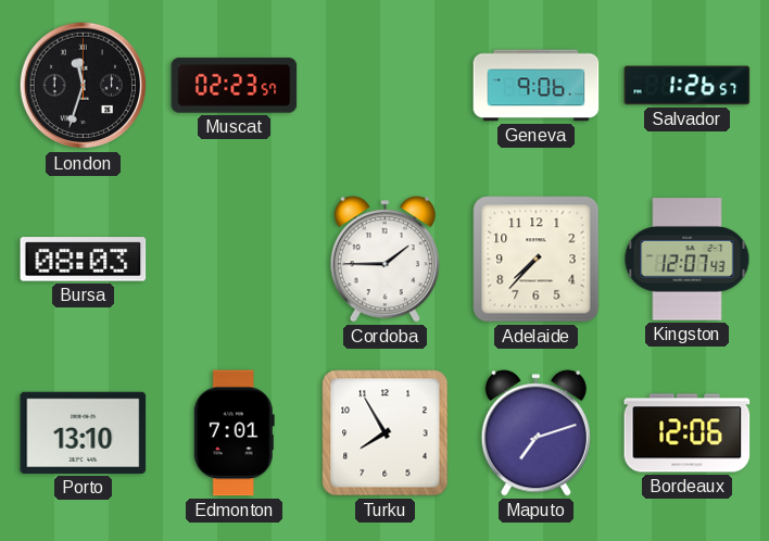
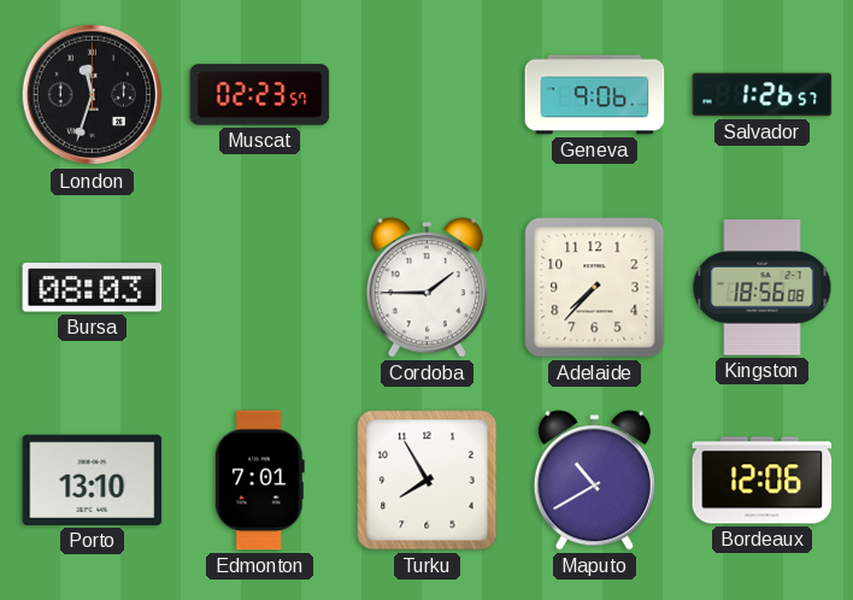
Kingston: 12:07 -> 18:56
Maputo: 7:12 -> 10:40
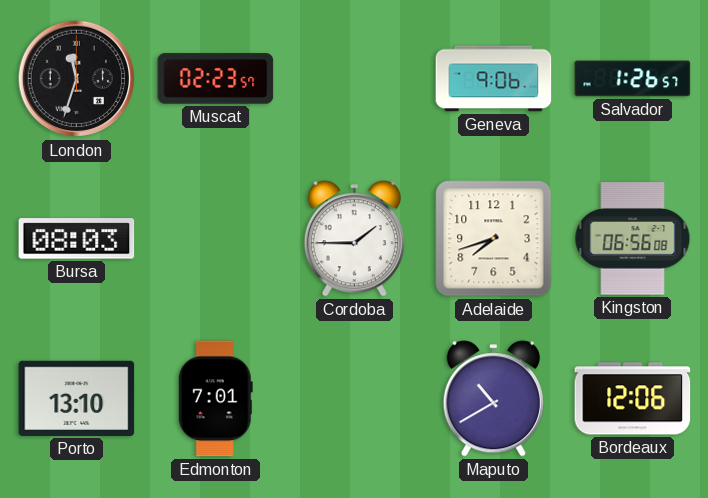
Adelaide: 7:37 -> 7:42
Kingston: 18:56 -> 06:56
Turku: 7:55 -> none
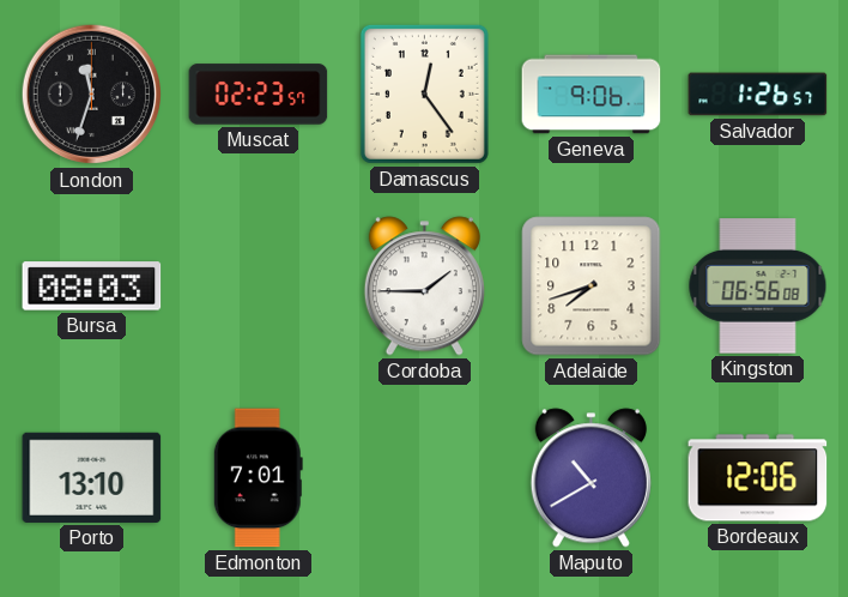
Damascus: none -> 12:24
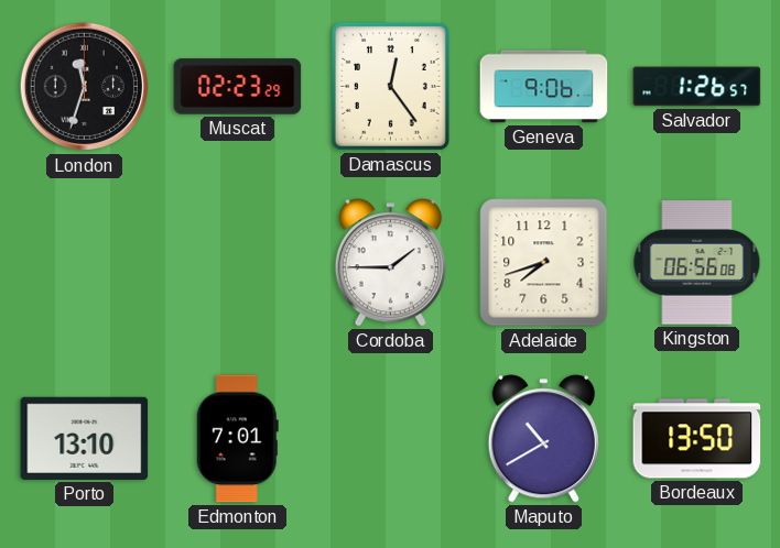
Muscat: 02:23:57 -> 02:23:29
Bursa: 08:03 -> none
Bordeaux: 12:06 -> 13:50
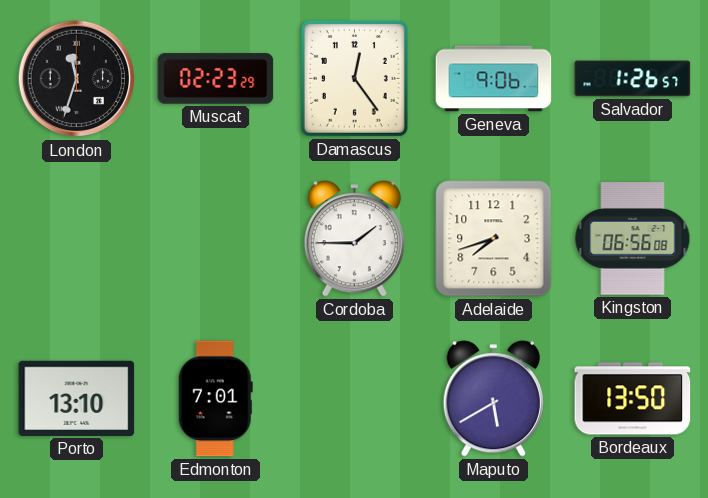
Maputo: 10:40 -> 5:40
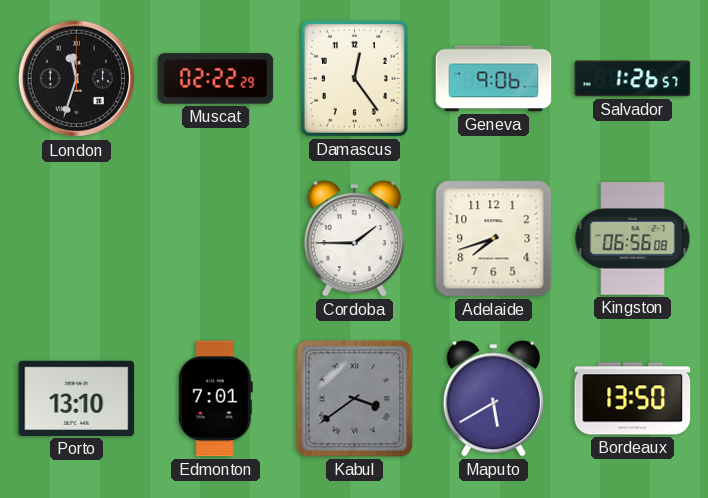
Muscat: 02:23 -> 02:22
Kabul: none -> 3:39
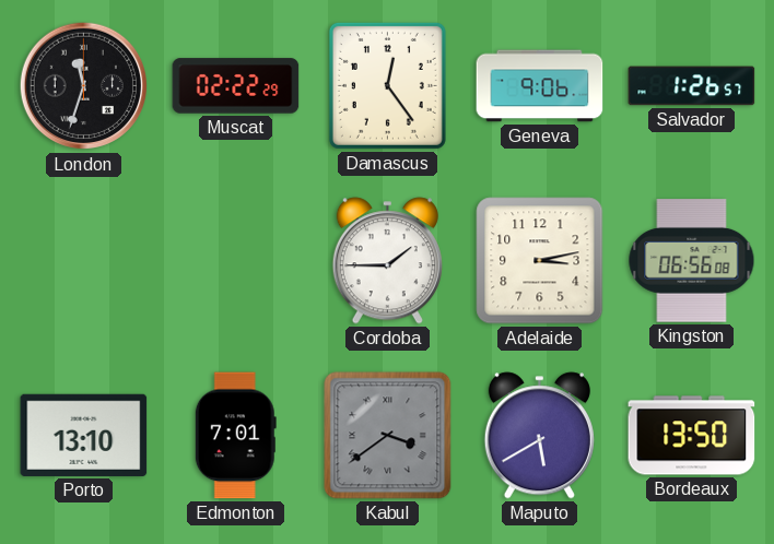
Adelaide: 7:42 -> 3:13
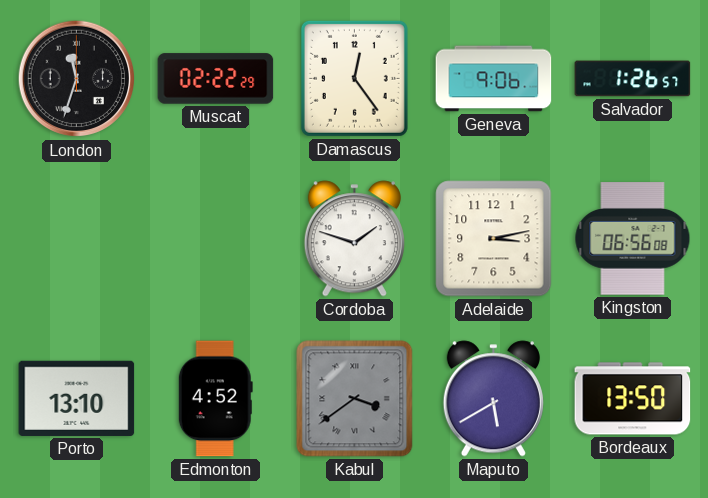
Cordoba: 1:45 -> 1:48
Edmonton: 7:01 -> 4:52
